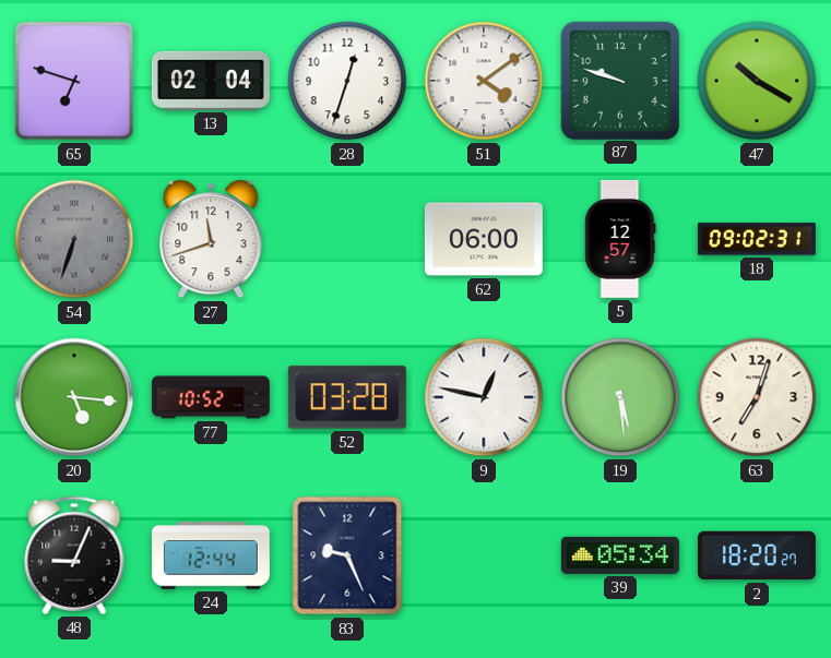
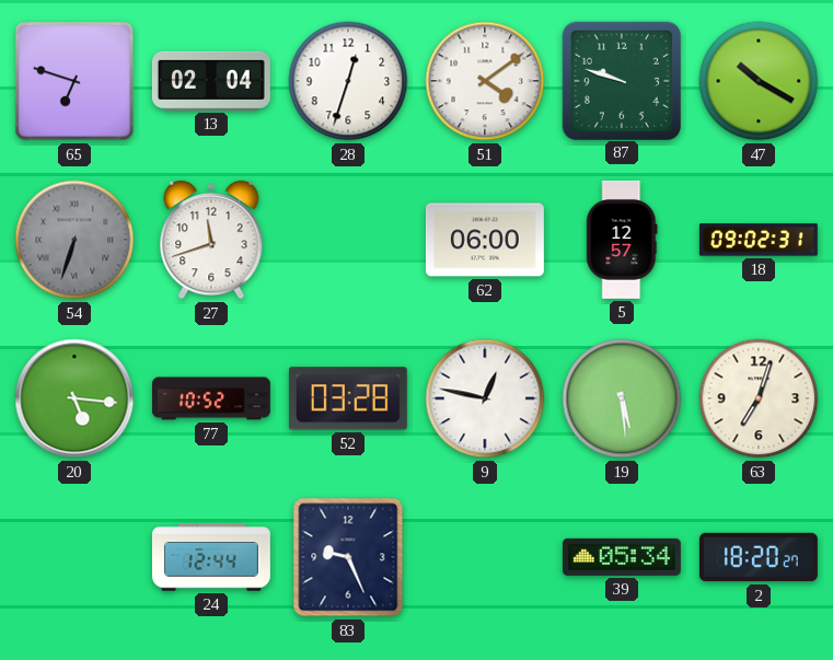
48: 9:04 -> none
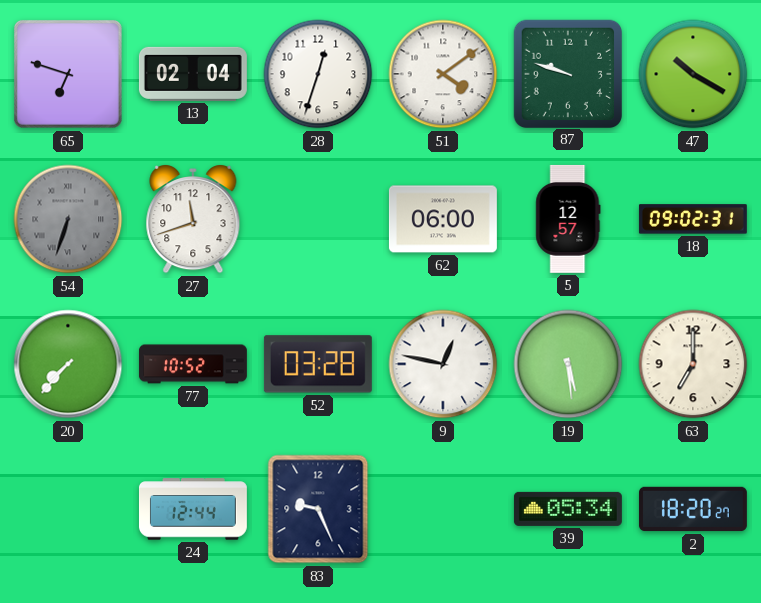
20: 5:16 -> 7:37
63: 7:03 -> 7:00
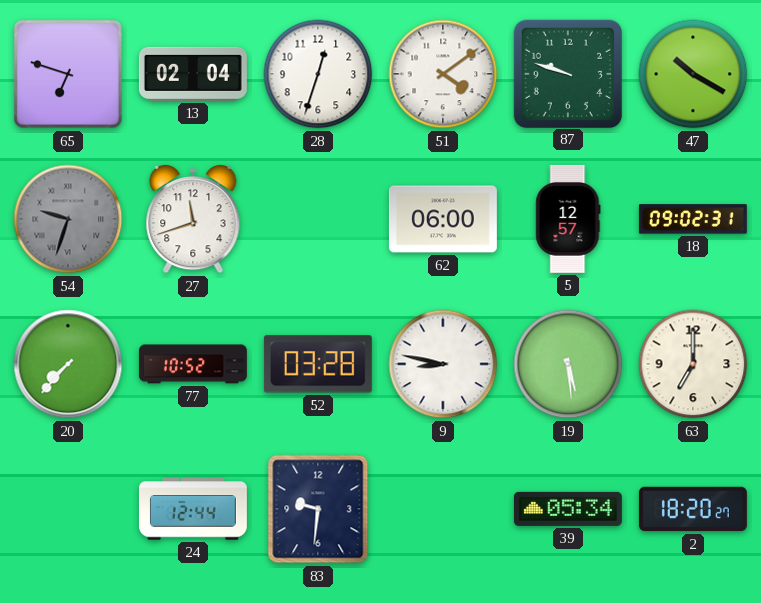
54: 6:33 -> 9:33
9: 12:47 -> 8:47
83: 9:26 -> 9:31
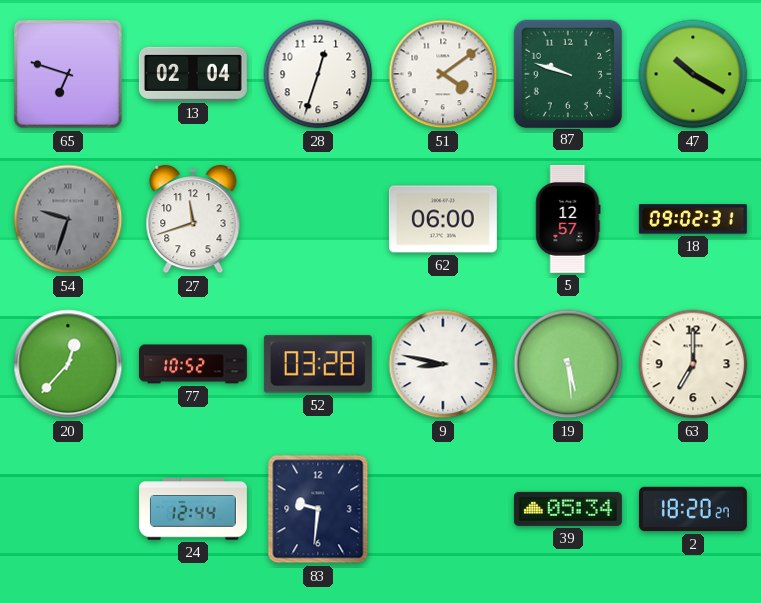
20: 7:37 -> 12:37
